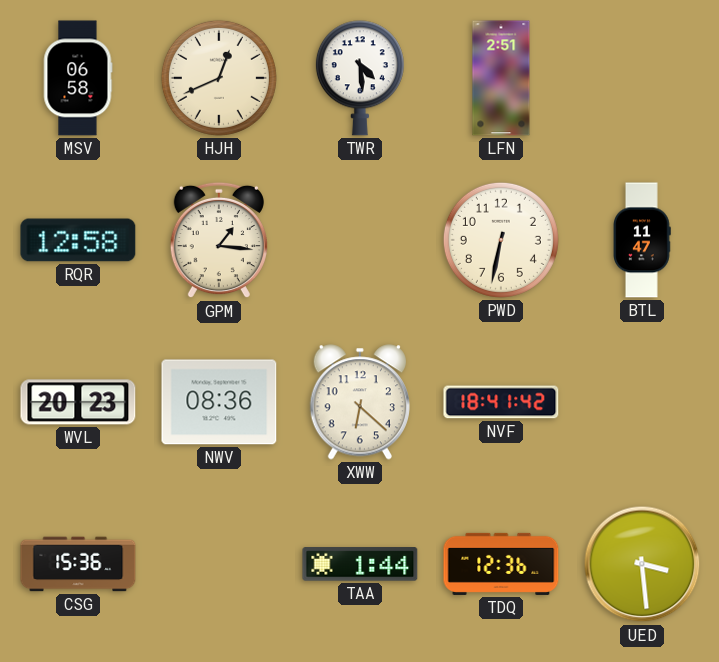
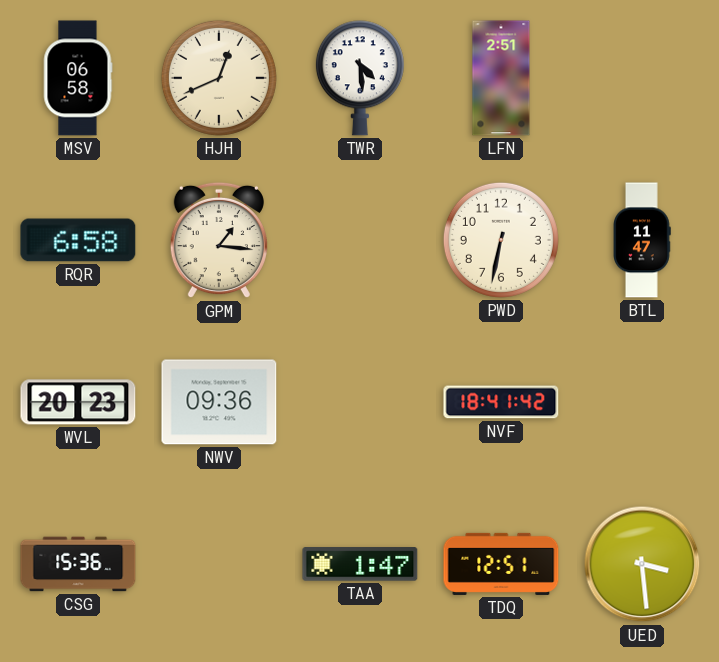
RQR: 12:58 -> 6:58
NWV: 08:36 -> 09:36
XWW: 6:22 -> none
TAA: 1:44 -> 1:47
TDQ: 12:36 -> 12:51
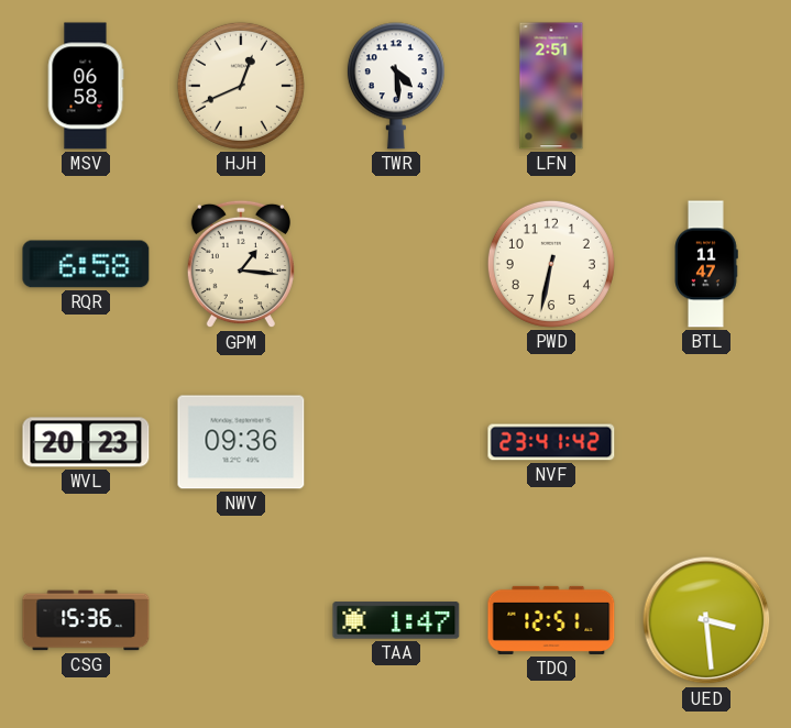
NVF: 18:41 -> 23:41
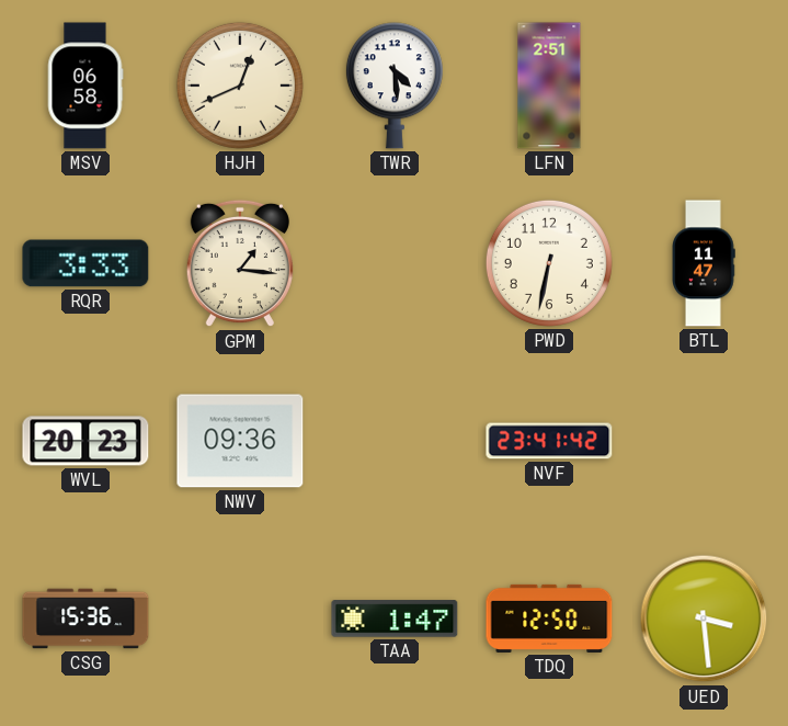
RQR: 6:58 -> 3:33
TDQ: 12:51 -> 12:50
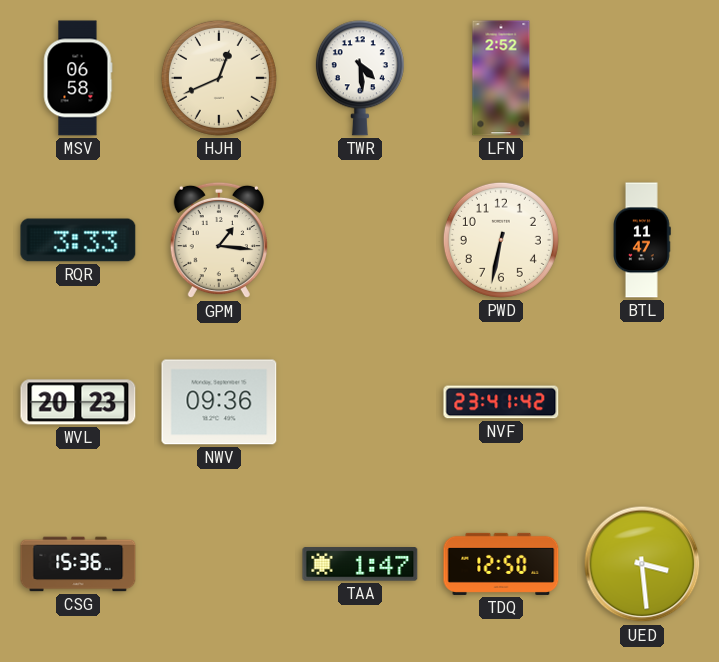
LFN: 2:51 -> 2:52
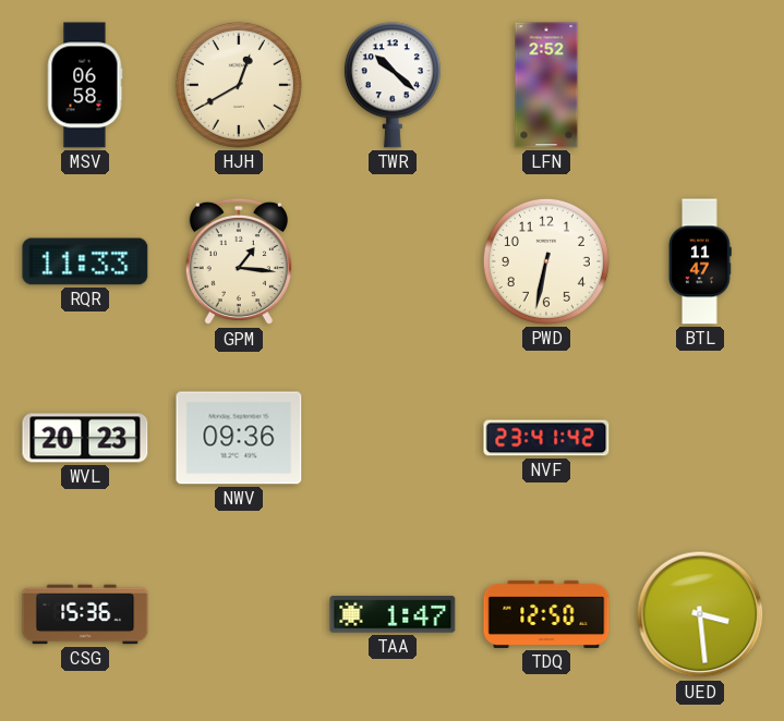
HJH: 12:41 -> 12:40
TWR: 4:29 -> 10:22
RQR: 3:33 -> 11:33
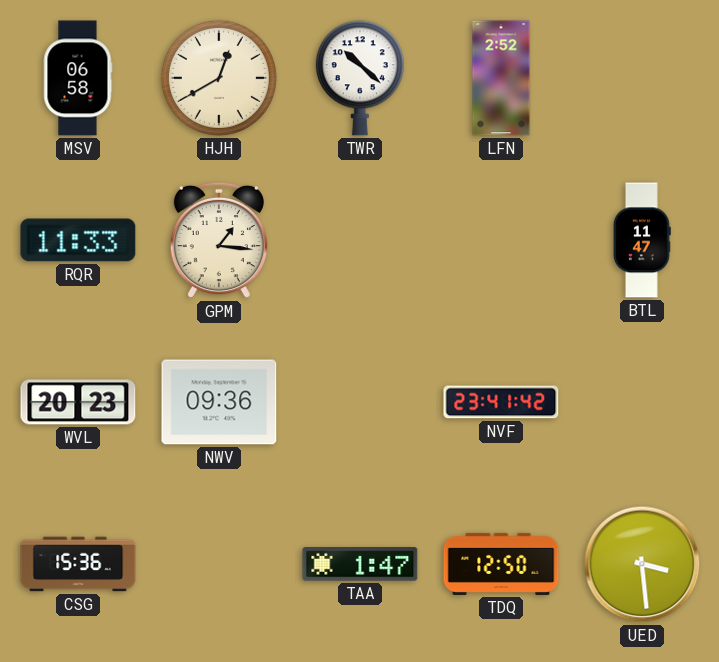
PWD: 6:32 -> none
